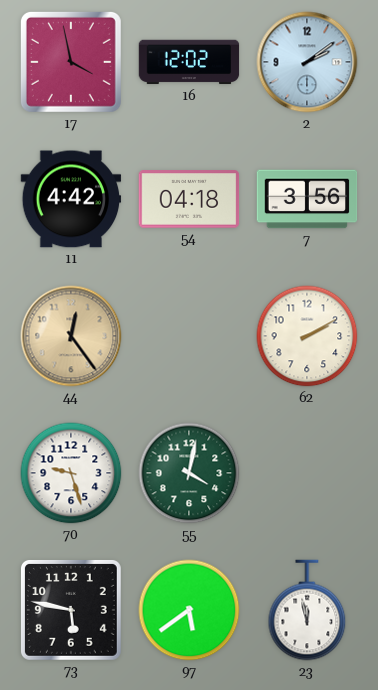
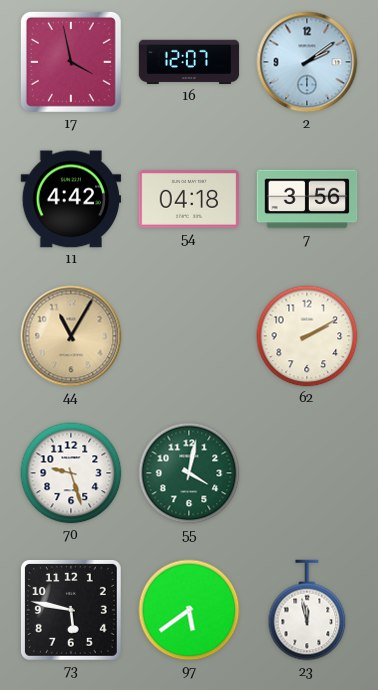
16: 12:02 -> 12:07
44: 12:24 -> 11:05
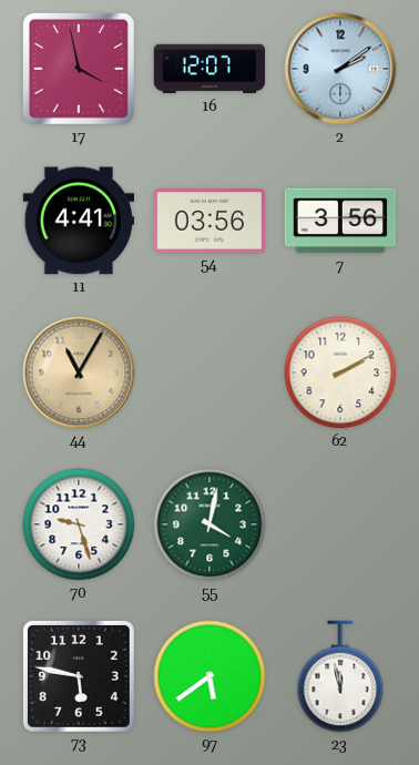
11: 4:42 -> 4:41
54: 04:18 -> 03:56
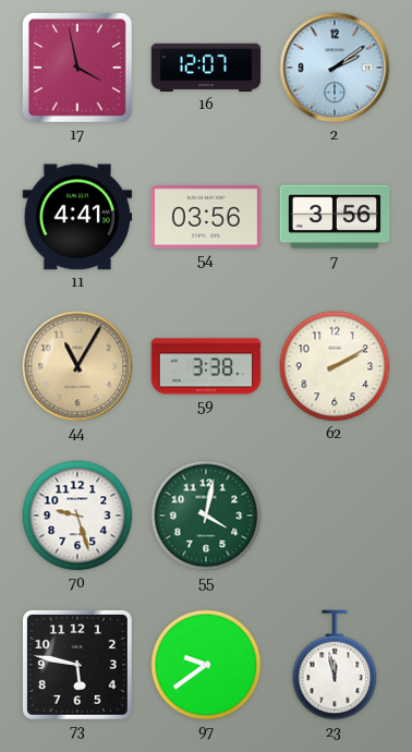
59: none -> 3:38
97: 5:39 -> 9:39
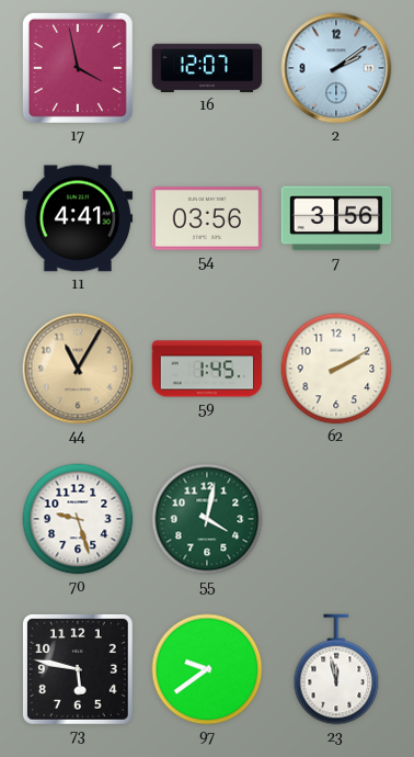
59: 3:38 -> 1:45
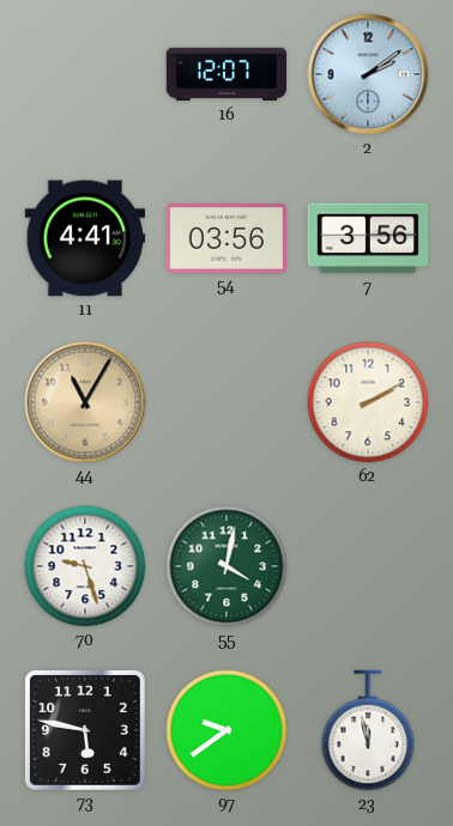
17: 3:58 -> none
59: 1:45 -> none
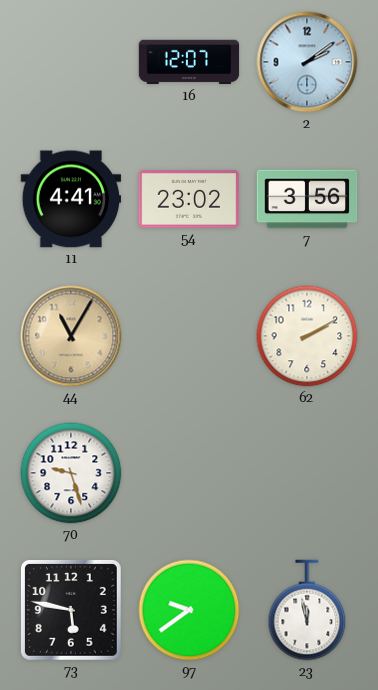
54: 03:56 -> 23:02
55: 4:02 -> none
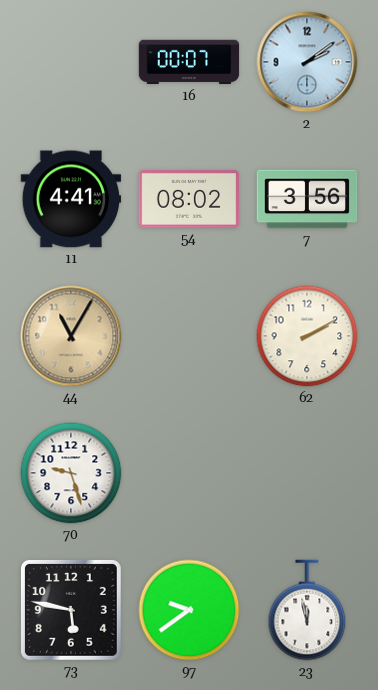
16: 12:07 -> 00:07
54: 23:02 -> 08:02
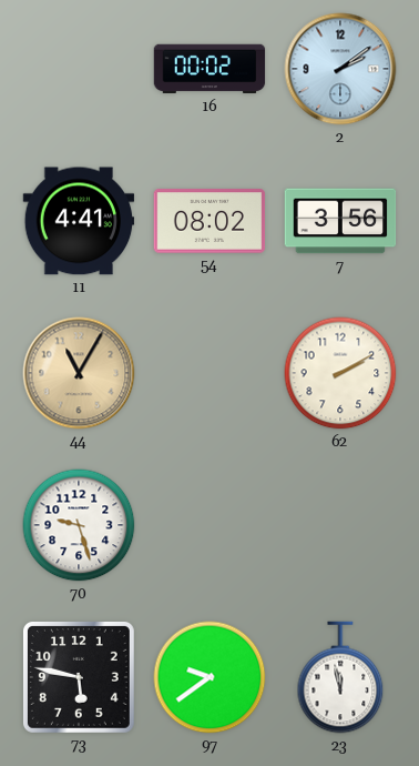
16: 00:07 -> 00:02
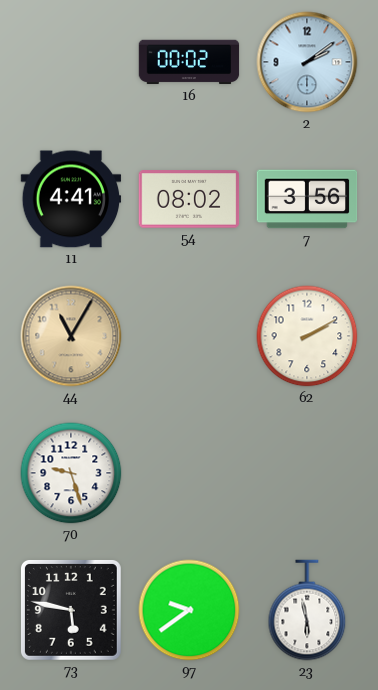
23: 11:58 -> 5:58
